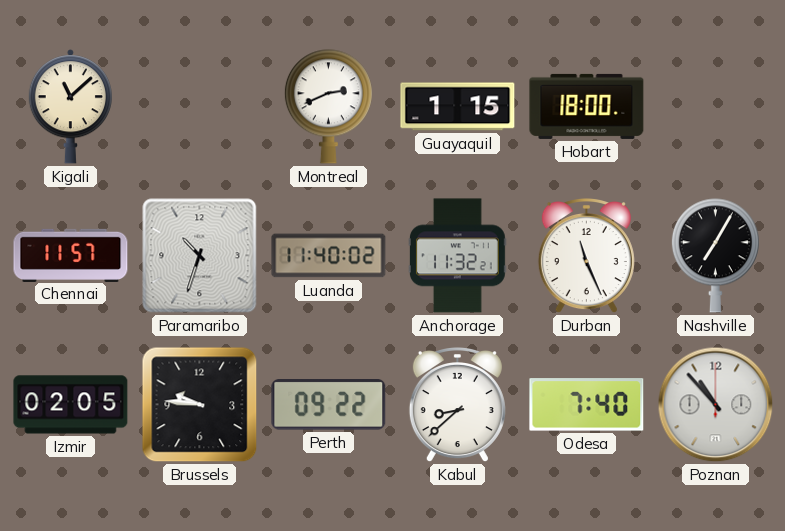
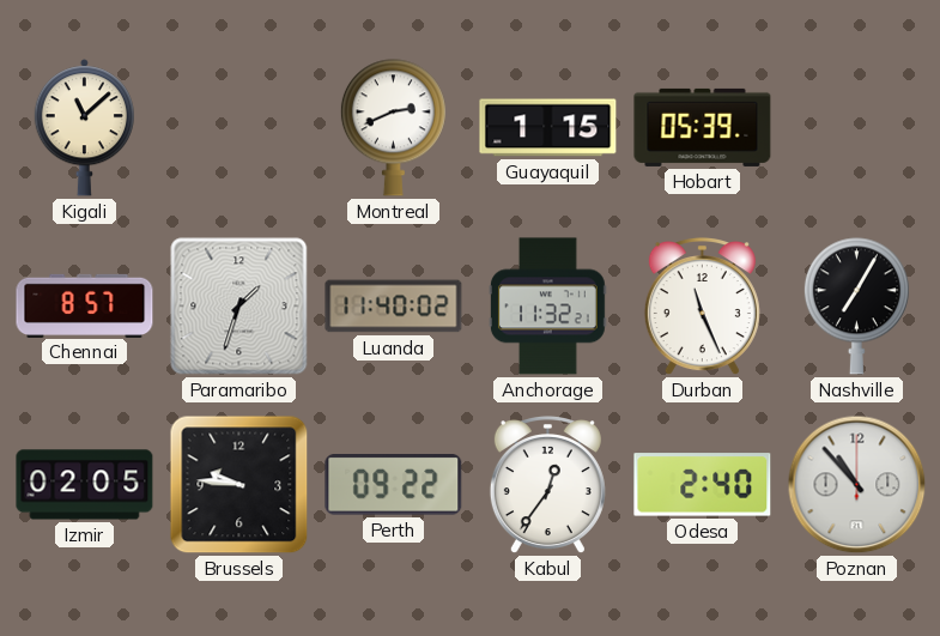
Hobart: 18:00 -> 05:39
Chennai: 11:57 -> 8:57
Paramaribo: 10:33 -> 1:33
Kabul: 8:38 -> 12:36
Odesa: 7:40 -> 2:40
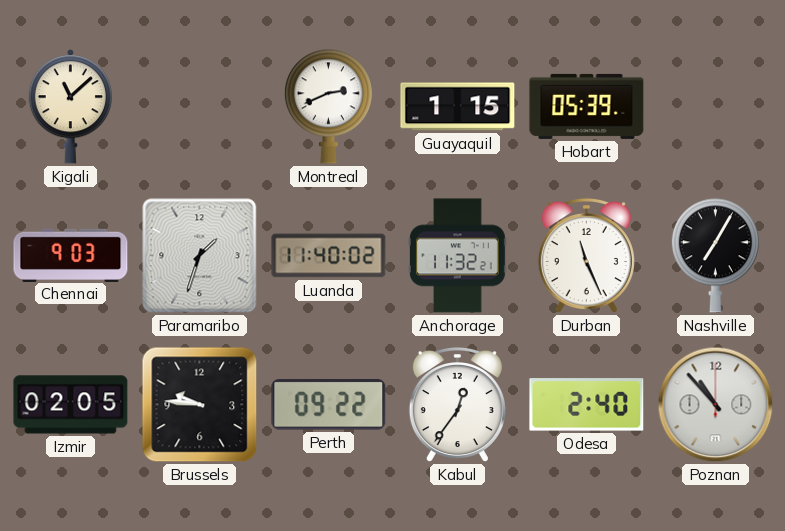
Chennai: 8:57 -> 9:03
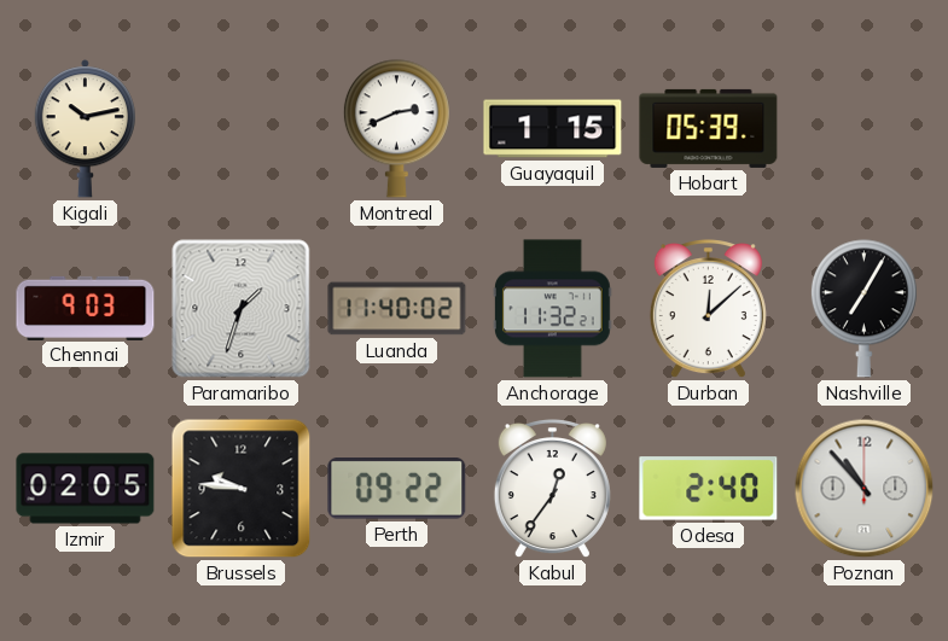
Kigali: 11:08 -> 10:13
Durban: 11:26 -> 12:08
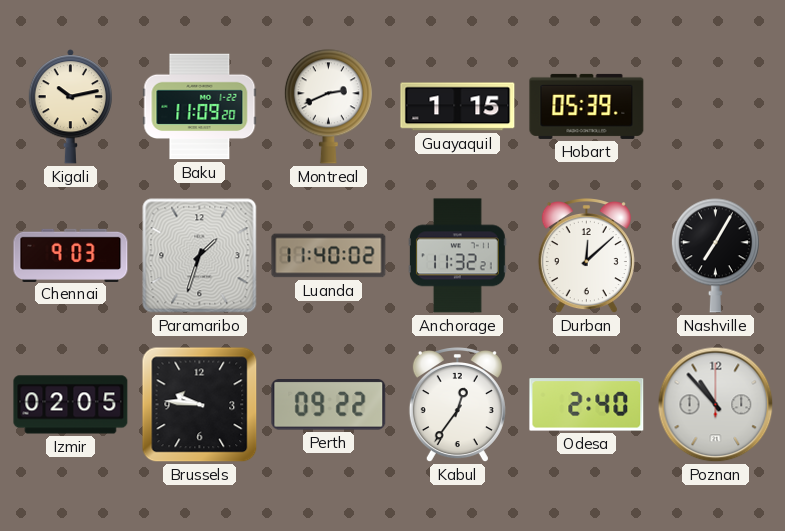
Baku: none -> 11:09
